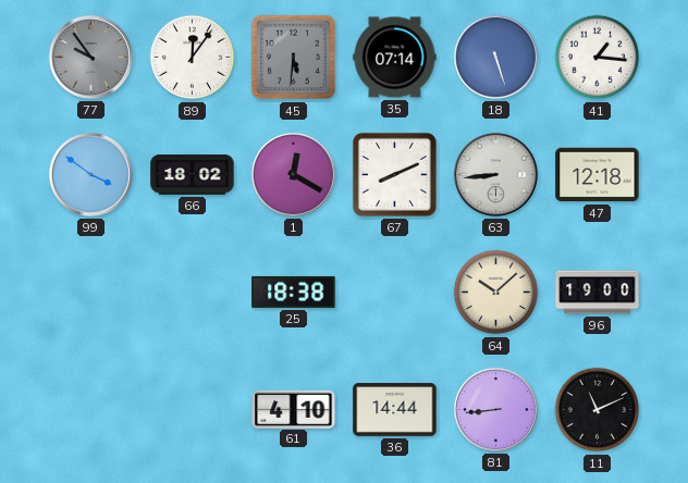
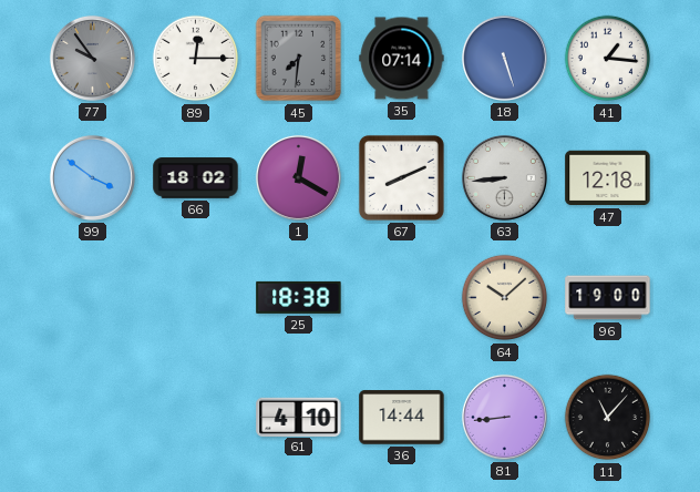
89: 12:06 -> 12:15
45: 5:31 -> 7:31
11: 11:11 -> 11:07
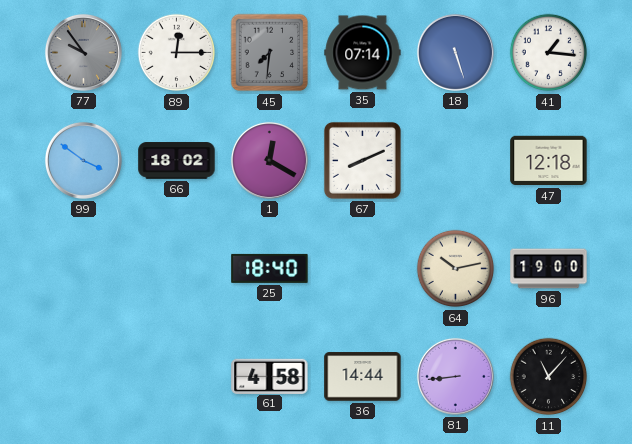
63: 8:44 -> none
25: 18:38 -> 18:40
64: 10:08 -> 10:13
61: 4:10 -> 4:58
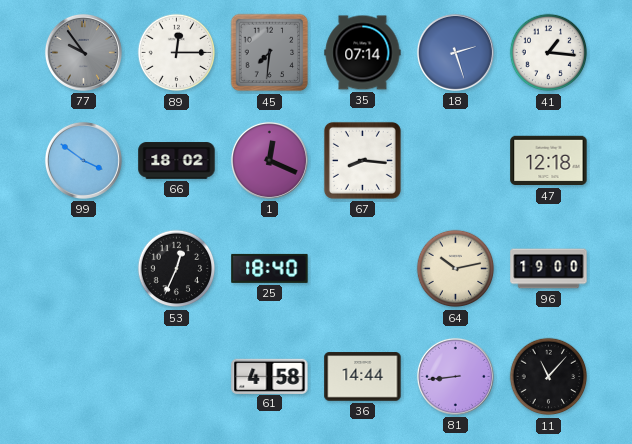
18: 5:27 -> 2:27
1: 12:20 -> 12:19
67: 8:11 -> 8:16
53: none -> 12:34
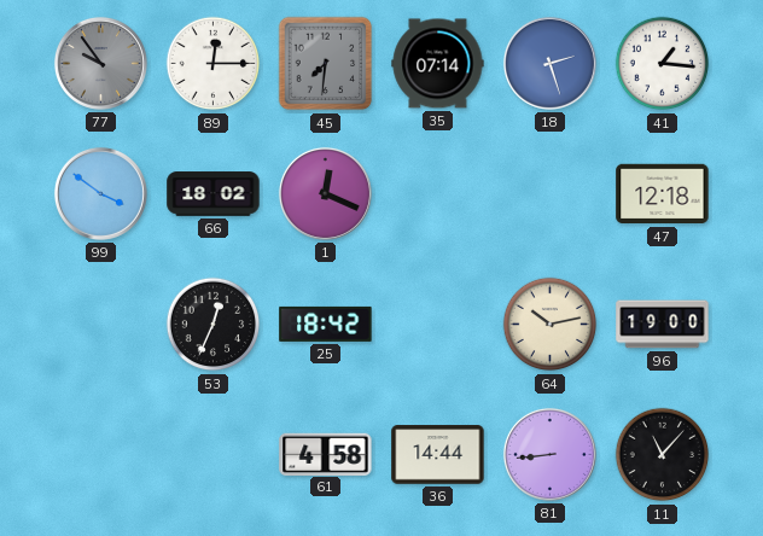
67: 8:16 -> none
25: 18:40 -> 18:42
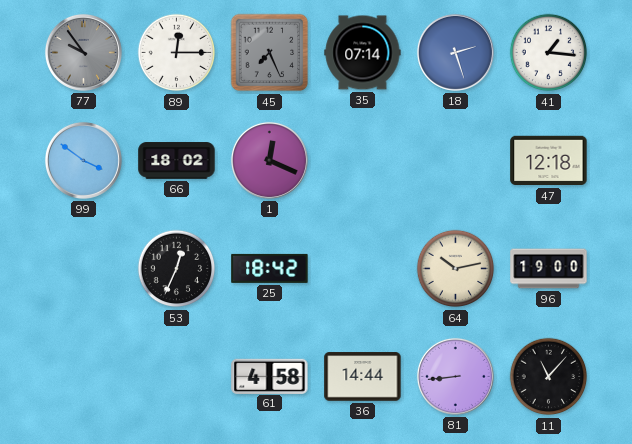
45: 7:31 -> 7:26
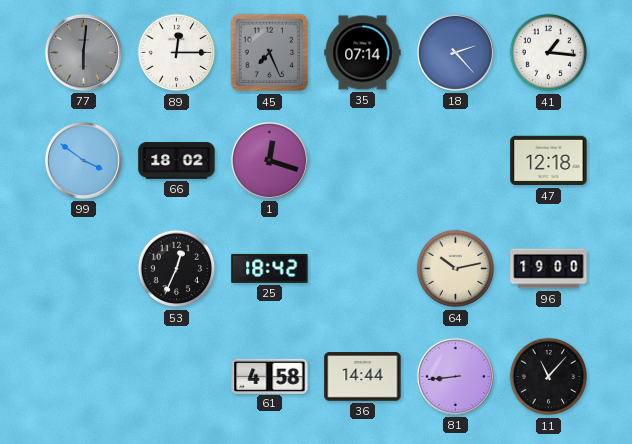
77: 9:54 -> 6:01
18: 2:27 -> 2:23
1: 12:19 -> 12:18
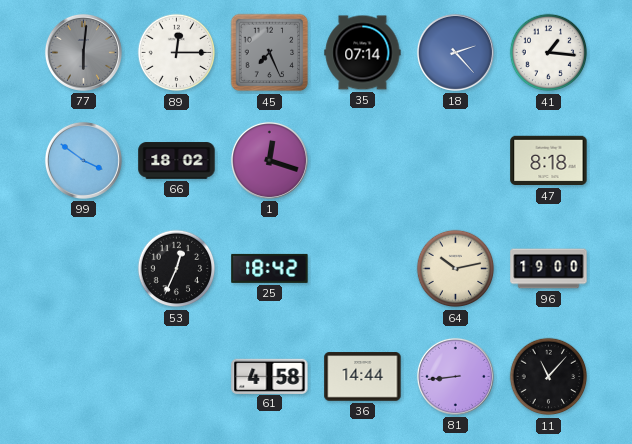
47: 12:18 -> 8:18
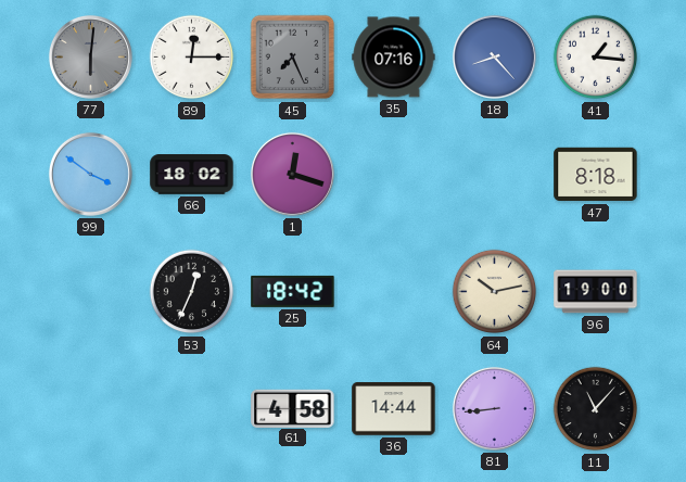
35: 07:14 -> 07:16
18: 2:23 -> 8:23
